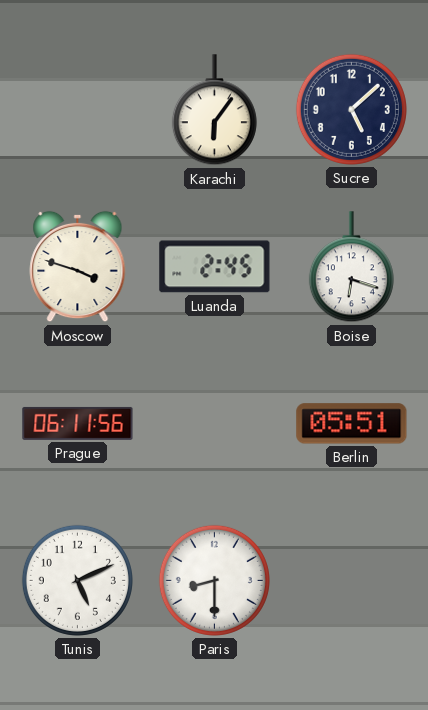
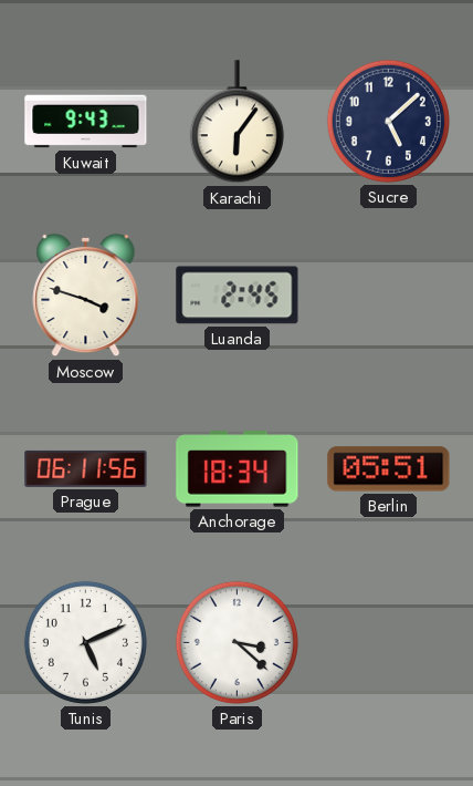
Kuwait: none -> 9:43
Boise: 6:18 -> none
Anchorage: none -> 18:34
Paris: 8:30 -> 3:22
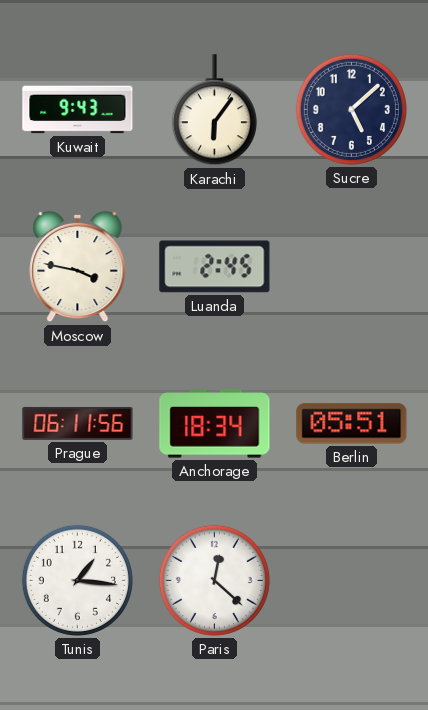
Moscow: 3:48 -> 3:47
Tunis: 5:11 -> 1:16
Paris: 3:22 -> 12:22
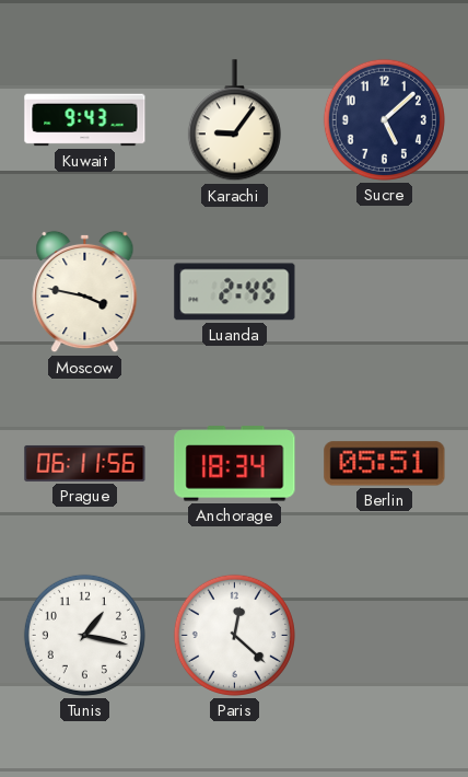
Karachi: 6:06 -> 9:06
Tunis: 1:16 -> 1:17
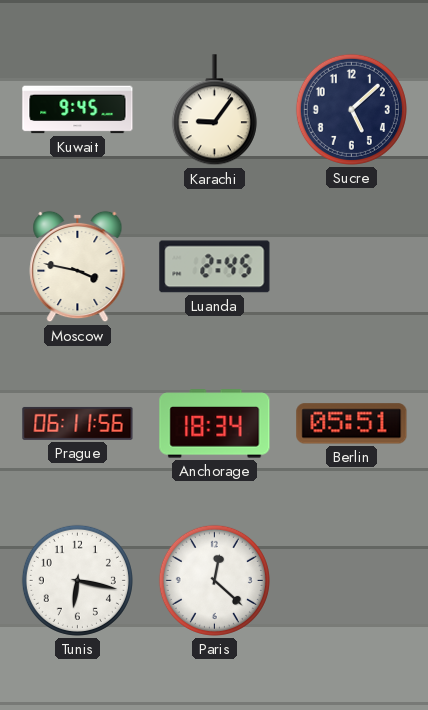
Kuwait: 9:43 -> 9:45
Tunis: 1:17 -> 6:17
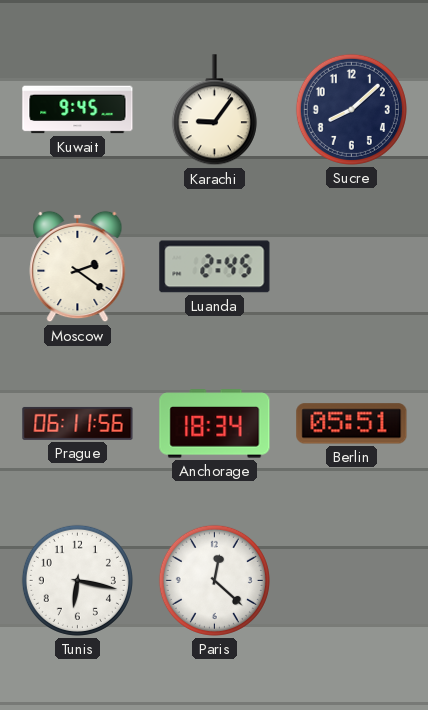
Sucre: 5:08 -> 8:08
Moscow: 3:47 -> 2:21
